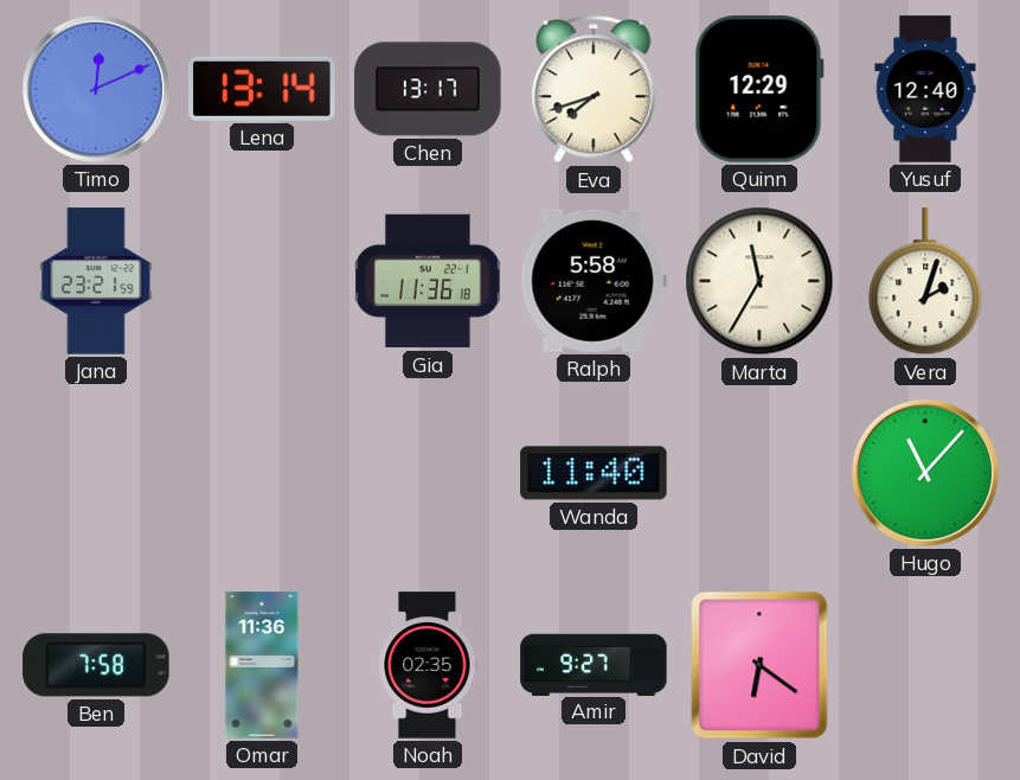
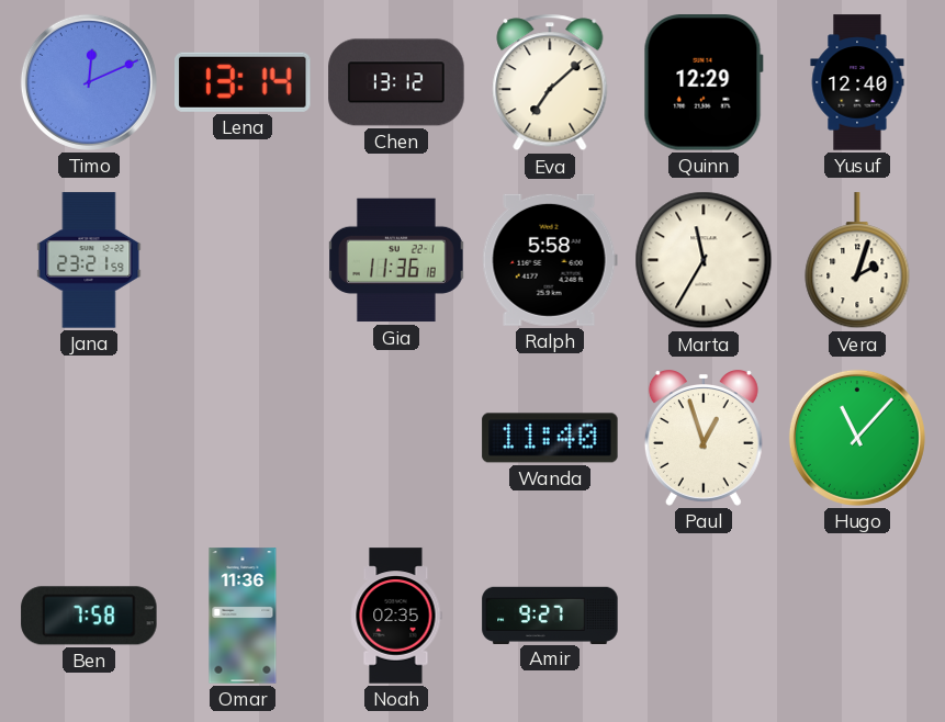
Chen: 13:17 -> 13:12
Eva: 7:42 -> 7:08
Paul: none -> 12:57
David: 6:21 -> none
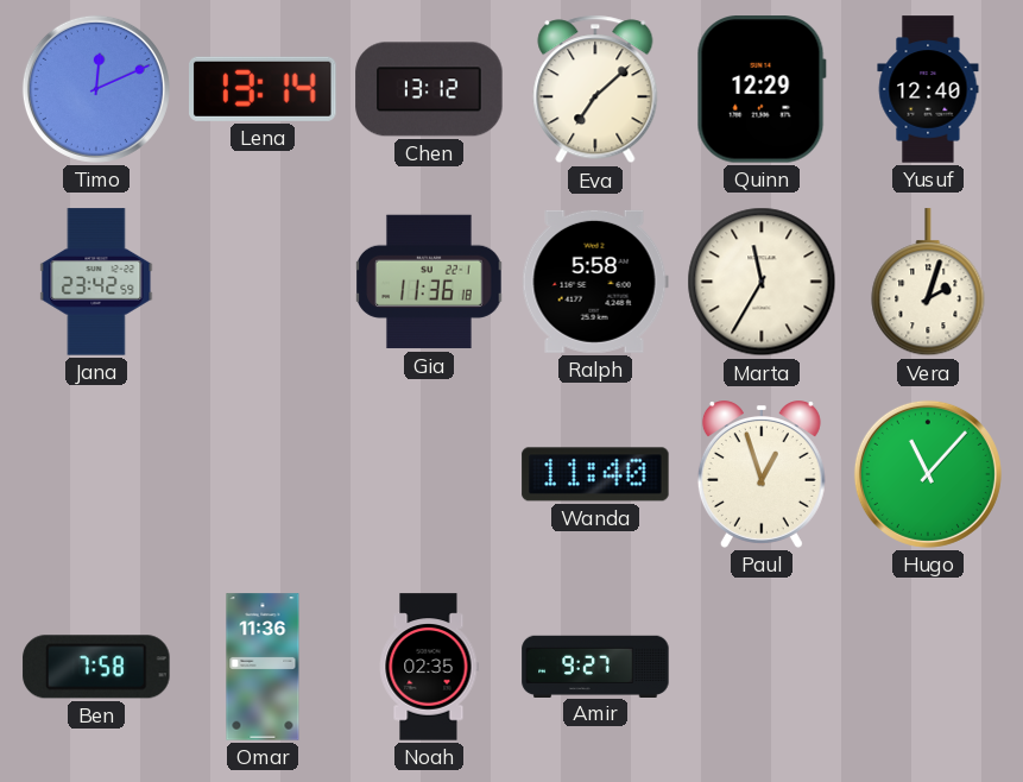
Jana: 23:21 -> 23:42
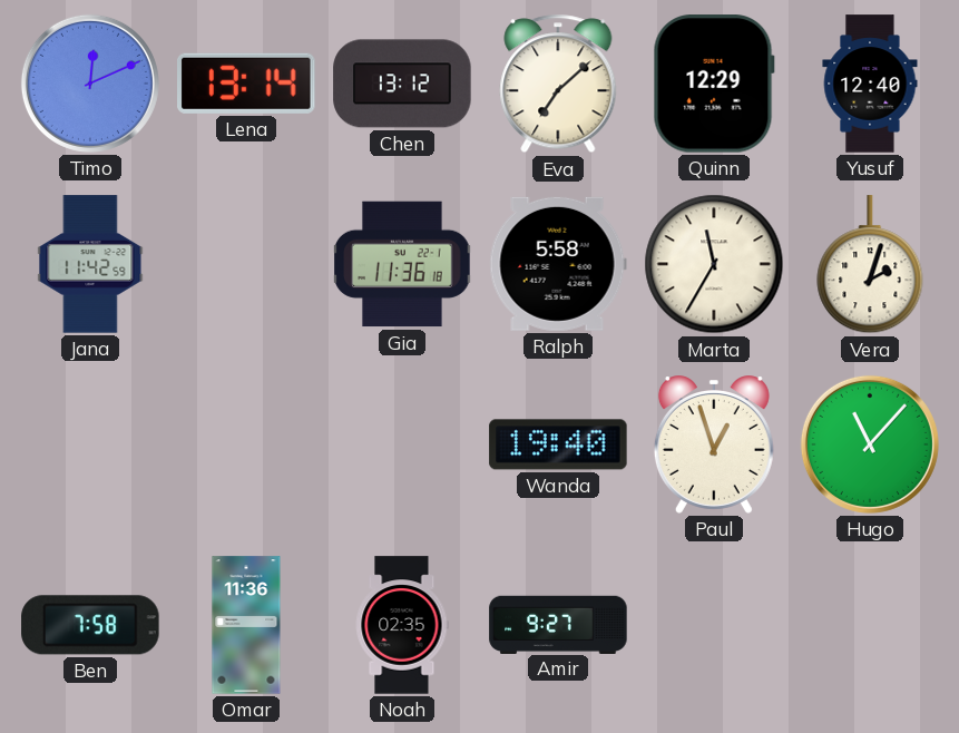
Jana: 23:42 -> 11:42
Wanda: 11:40 -> 19:40
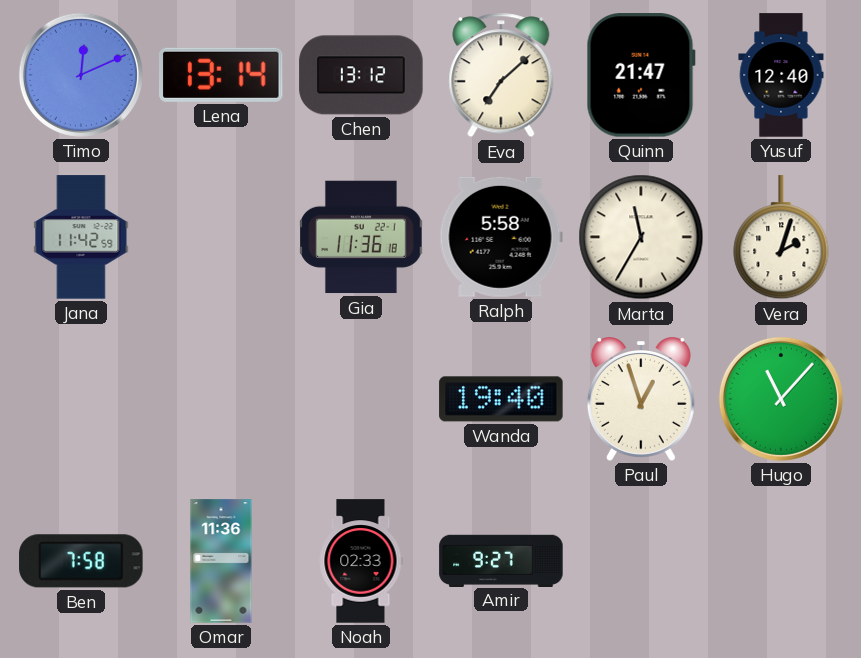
Quinn: 12:29 -> 21:47
Noah: 02:35 -> 02:33
